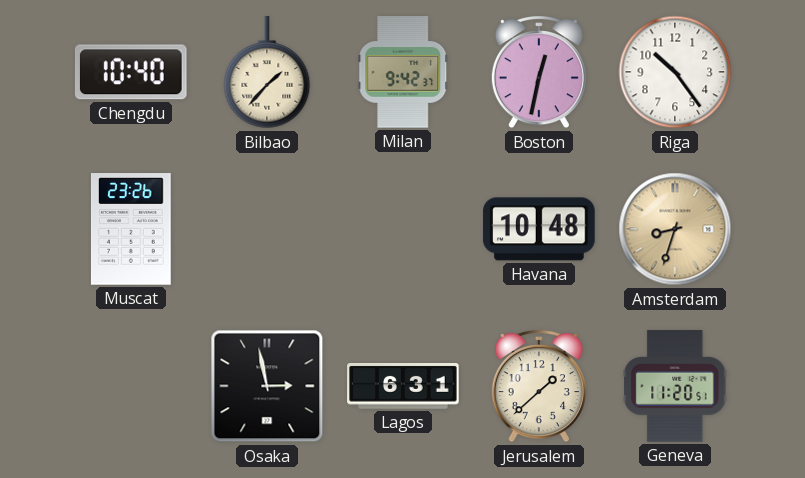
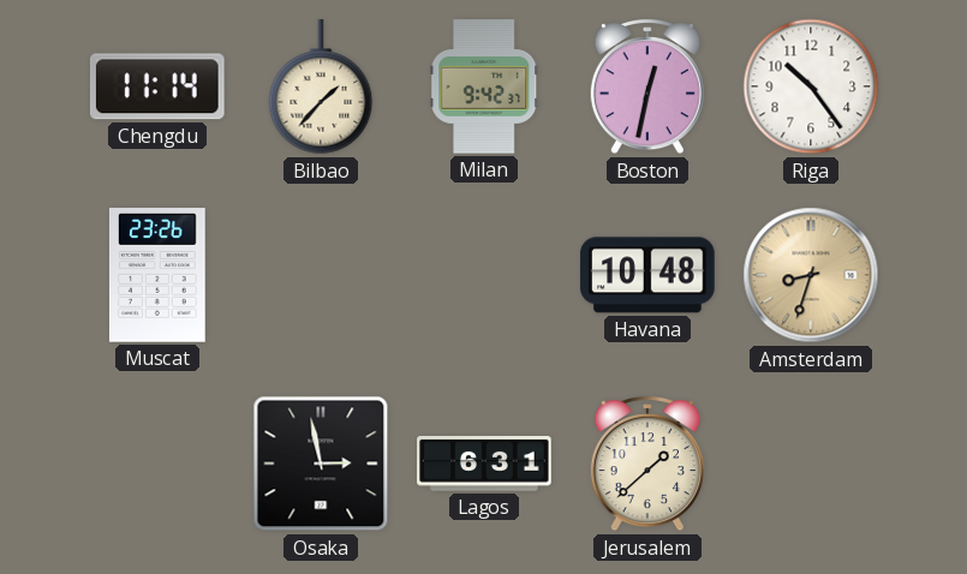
Chengdu: 10:40 -> 11:14
Geneva: 11:20 -> none
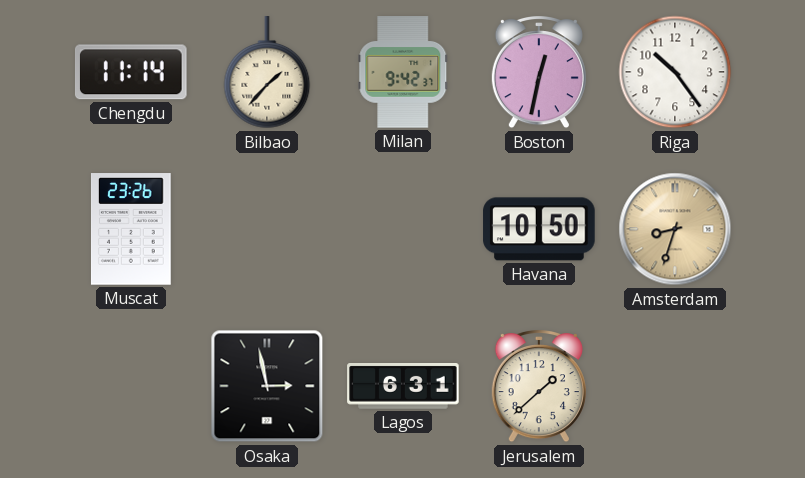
Havana: 10:48 -> 10:50
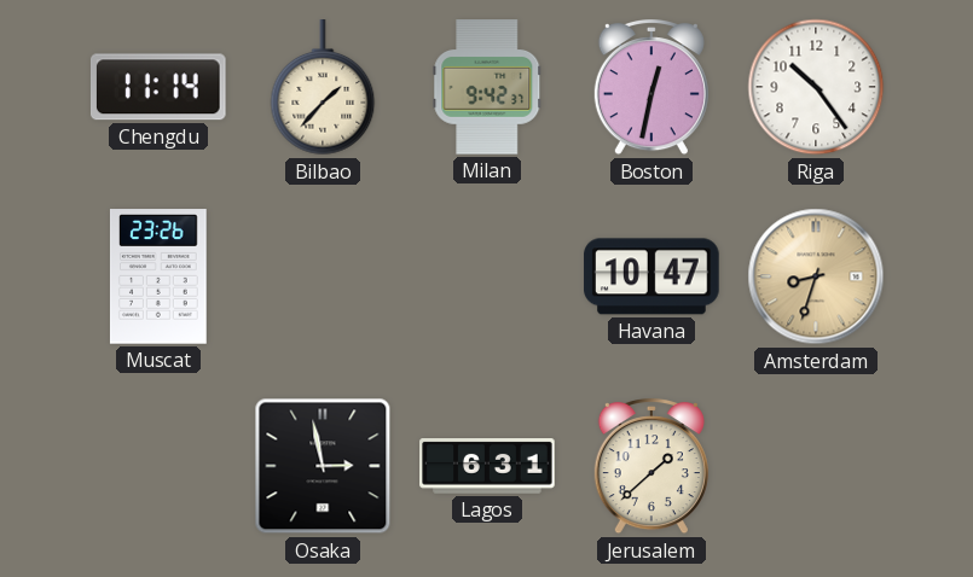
Havana: 10:50 -> 10:47
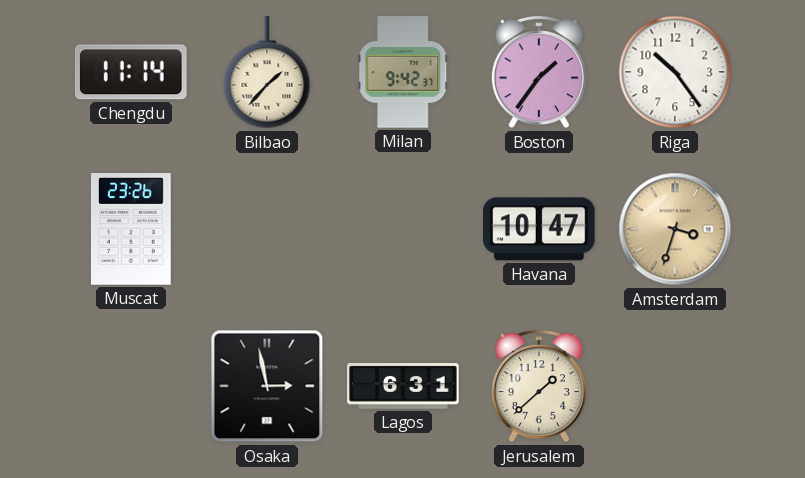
Boston: 12:32 -> 1:36
Amsterdam: 8:33 -> 3:33
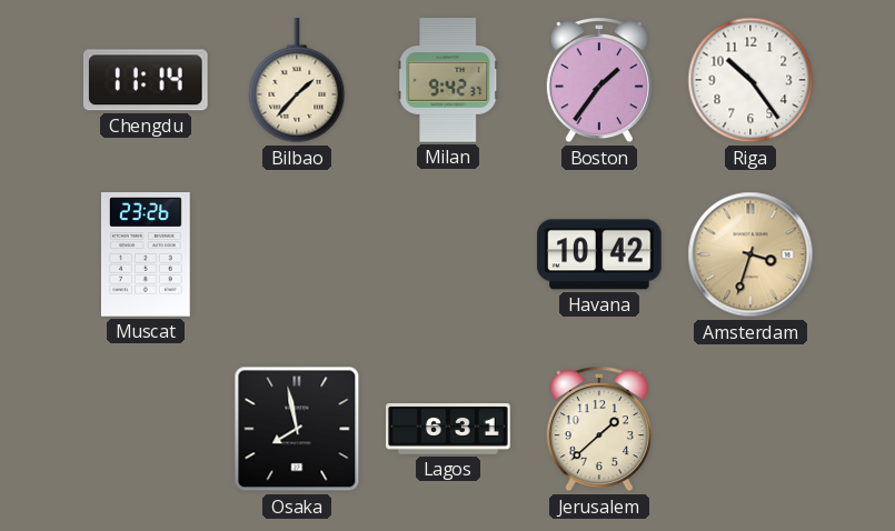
Havana: 10:47 -> 10:42
Osaka: 2:58 -> 7:58
